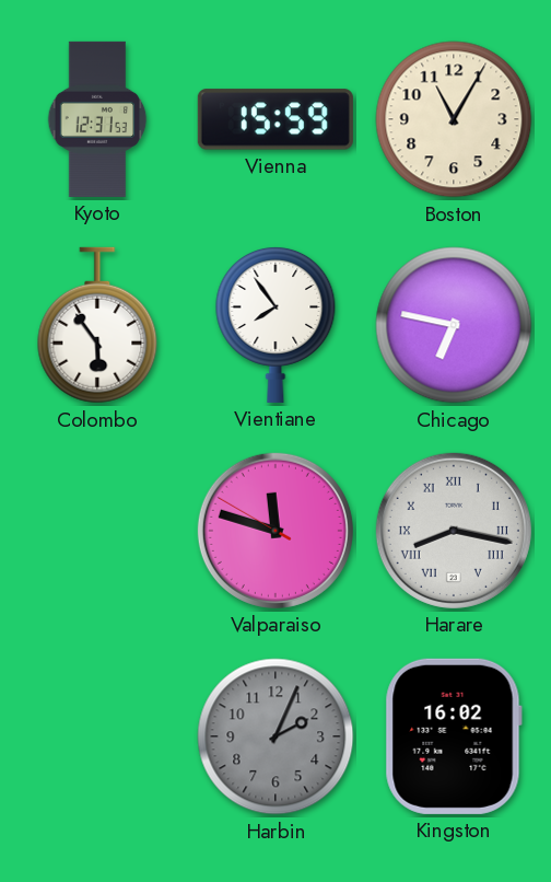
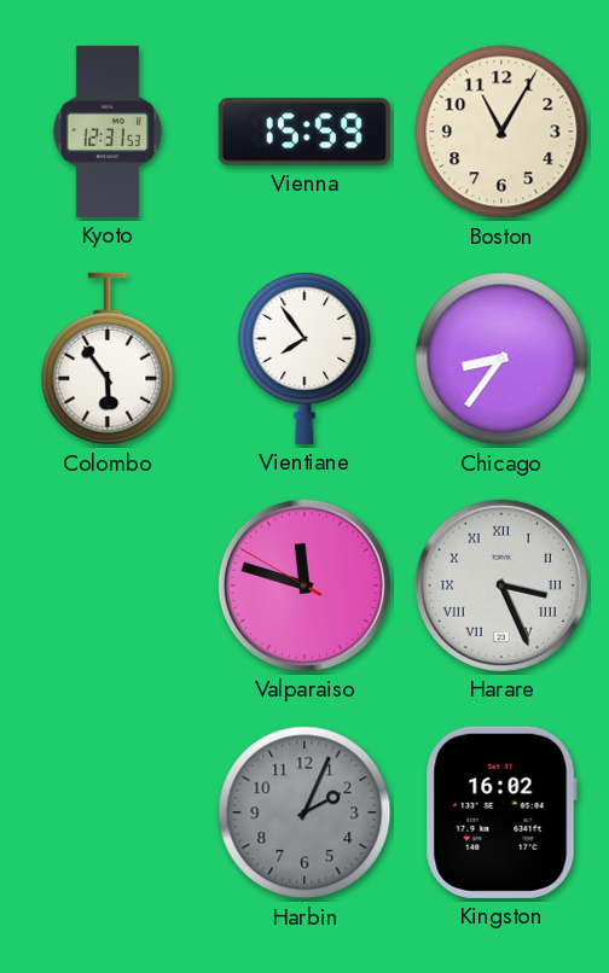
Chicago: 6:47 -> 8:36
Harare: 8:17 -> 3:26
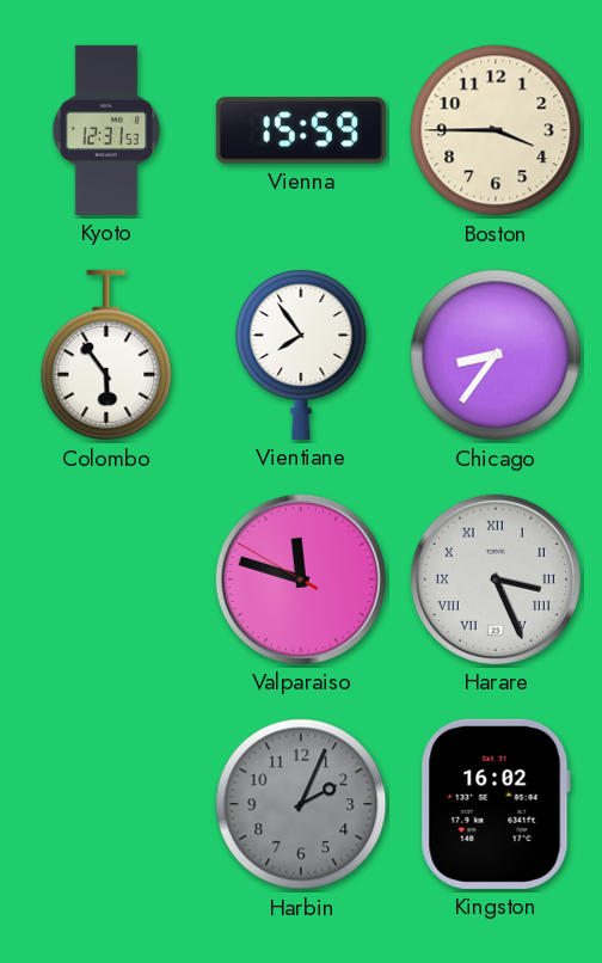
Boston: 11:05 -> 3:45
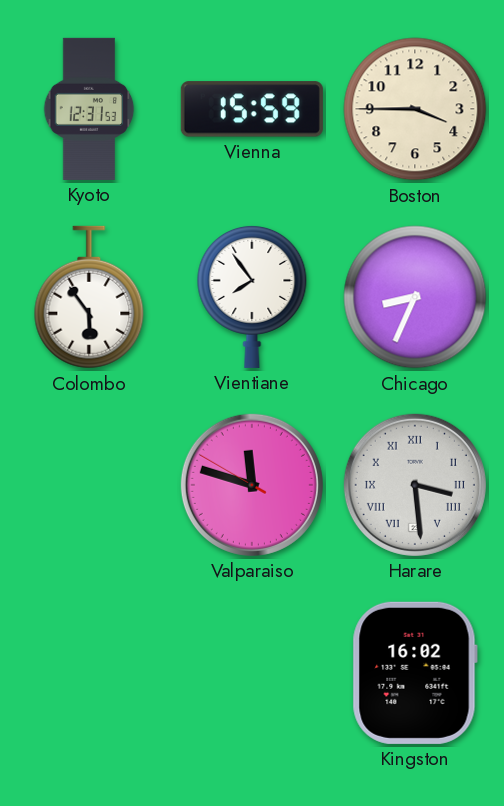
Chicago: 8:36 -> 8:34
Harare: 3:26 -> 3:29
Harbin: 2:04 -> none
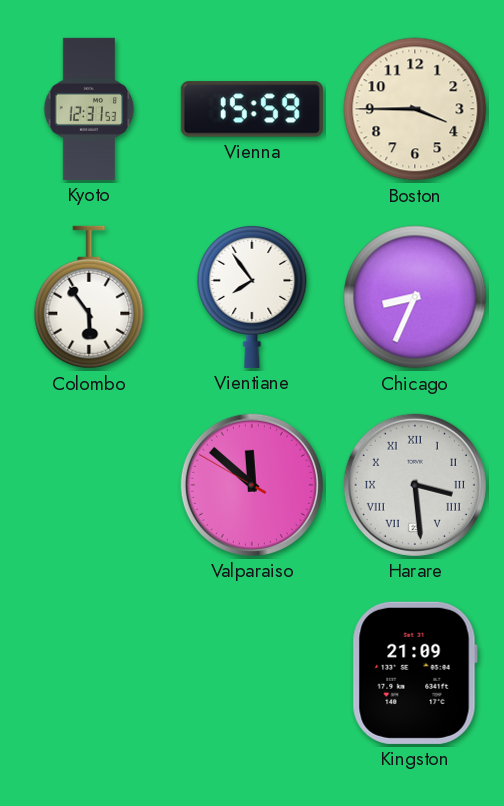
Valparaiso: 11:47 -> 11:51
Kingston: 16:02 -> 21:09
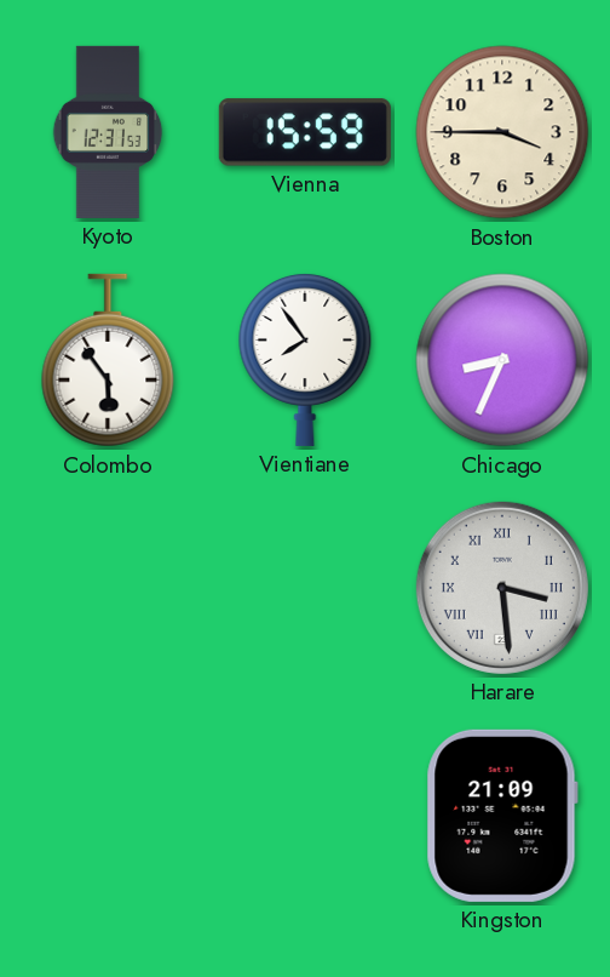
Valparaiso: 11:51 -> none
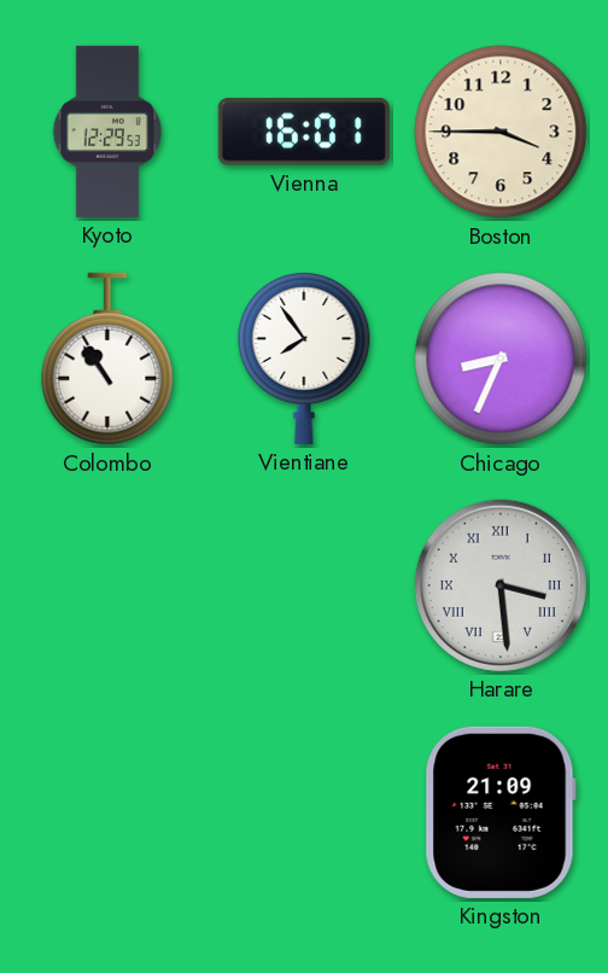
Kyoto: 12:31 -> 12:29
Vienna: 15:59 -> 16:01
Colombo: 5:54 -> 10:54
